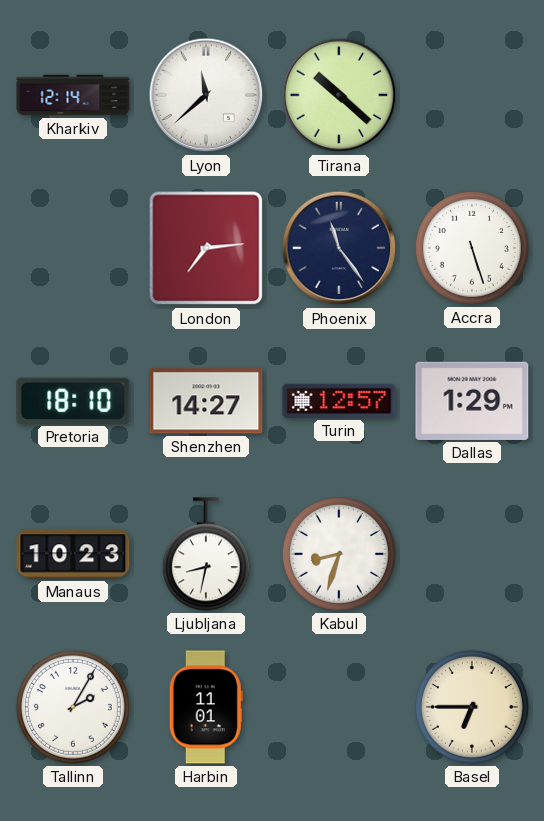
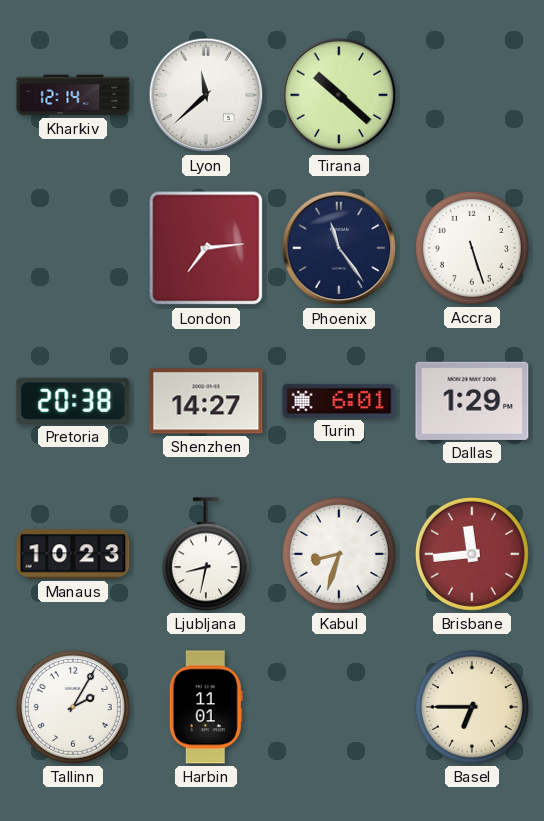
Pretoria: 18:10 -> 20:38
Turin: 12:57 -> 6:01
Brisbane: none -> 11:44
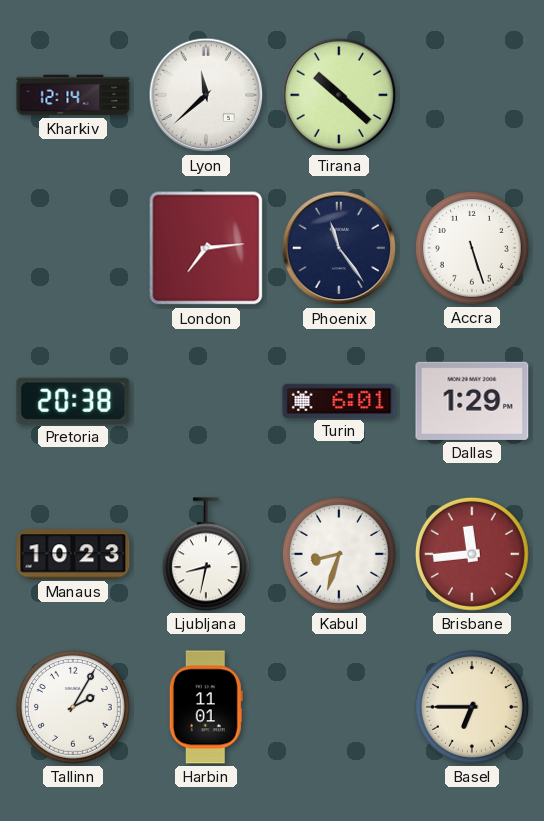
Shenzhen: 14:27 -> none
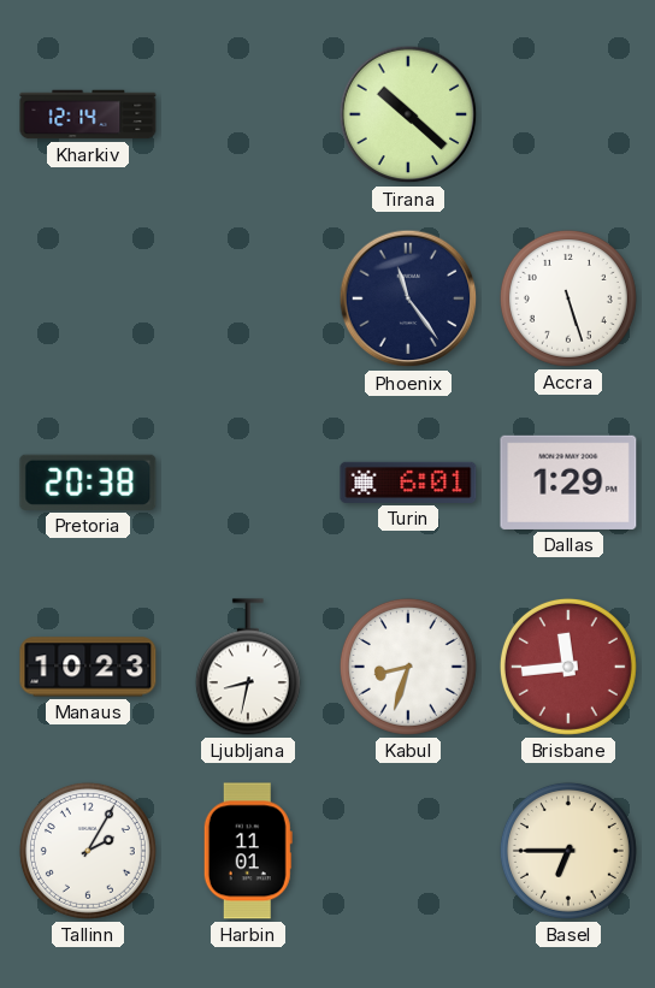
Lyon: 11:38 -> none
London: 7:14 -> none
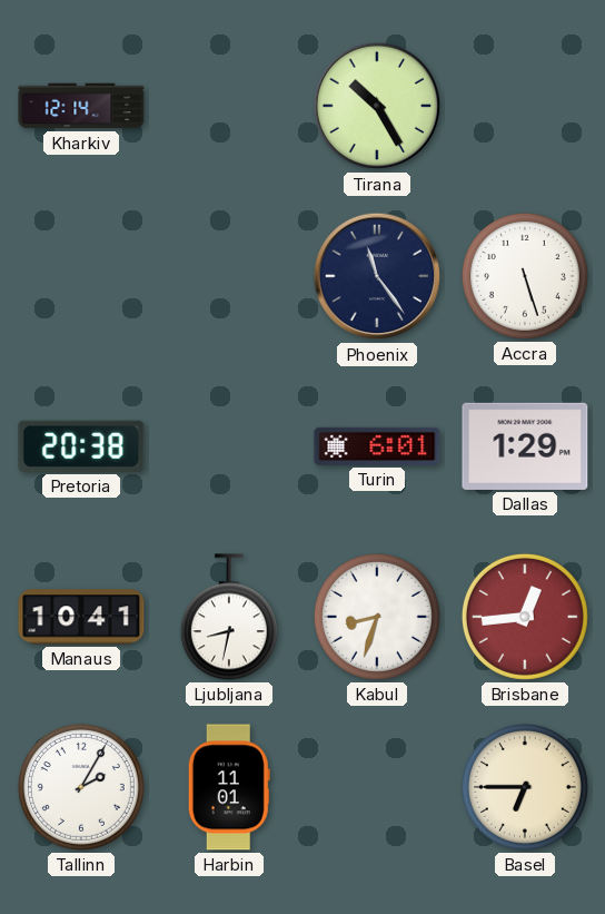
Tirana: 10:22 -> 10:25
Manaus: 10:23 -> 10:41
Brisbane: 11:44 -> 12:44
